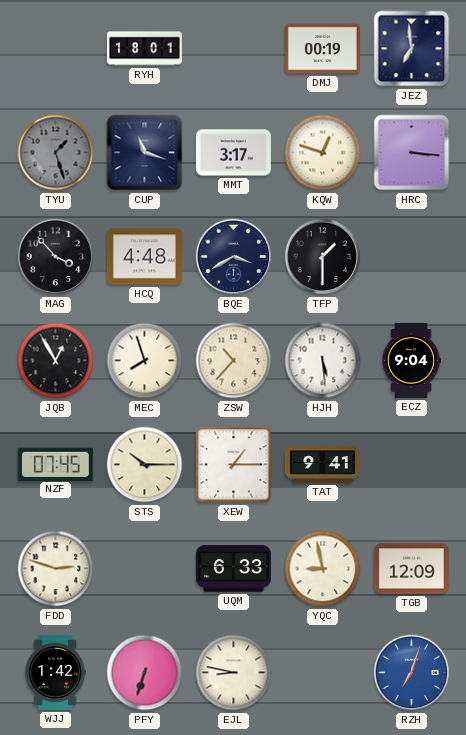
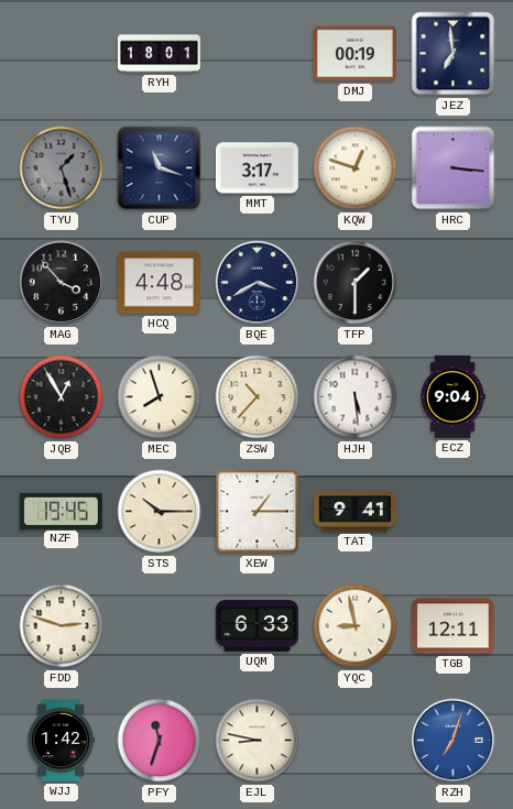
NZF: 07:45 -> 19:45
TGB: 12:09 -> 12:11
PFY: 6:33 -> 11:33
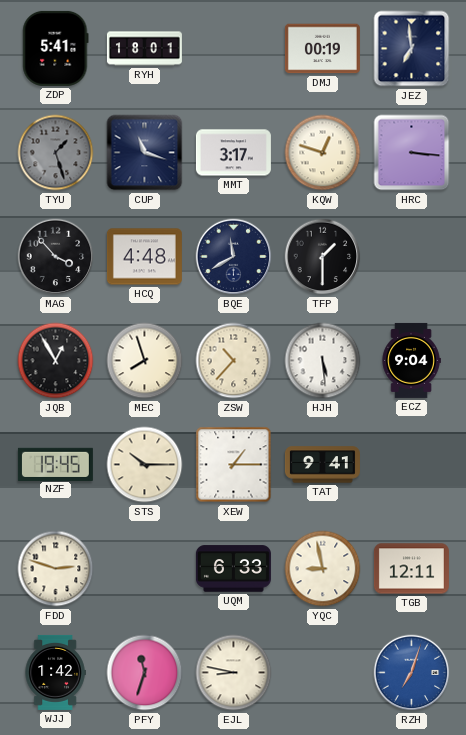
ZDP: none -> 5:41
BQE: 3:40 -> 11:40
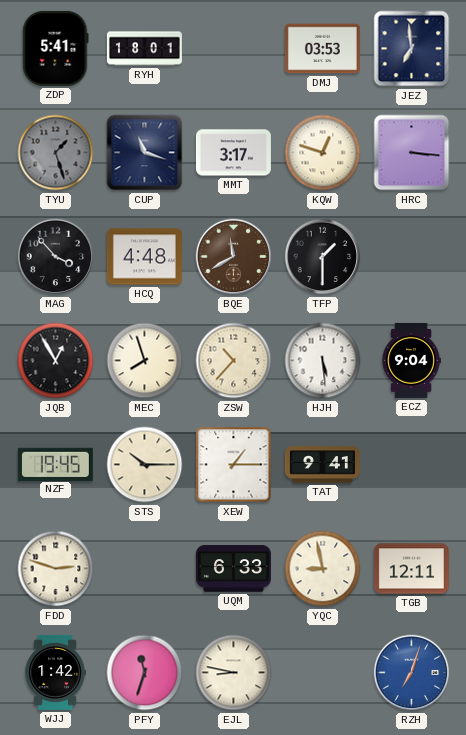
DMJ: 00:19 -> 03:53
BQE dial: navy -> brown
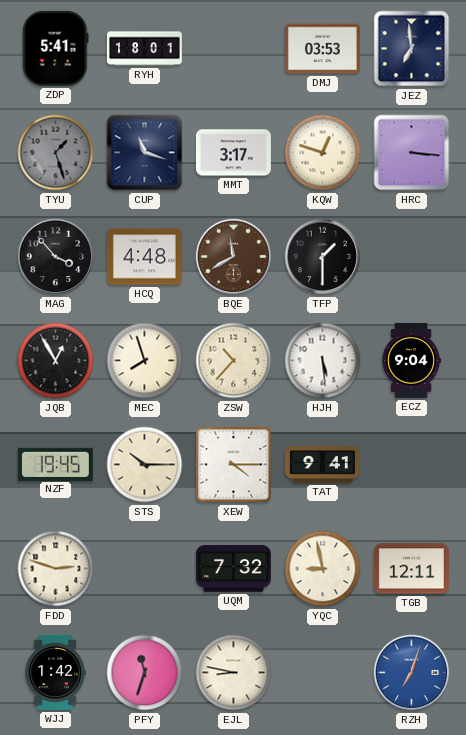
XEW: 1:15 -> 4:15
UQM: 6:33 -> 7:32
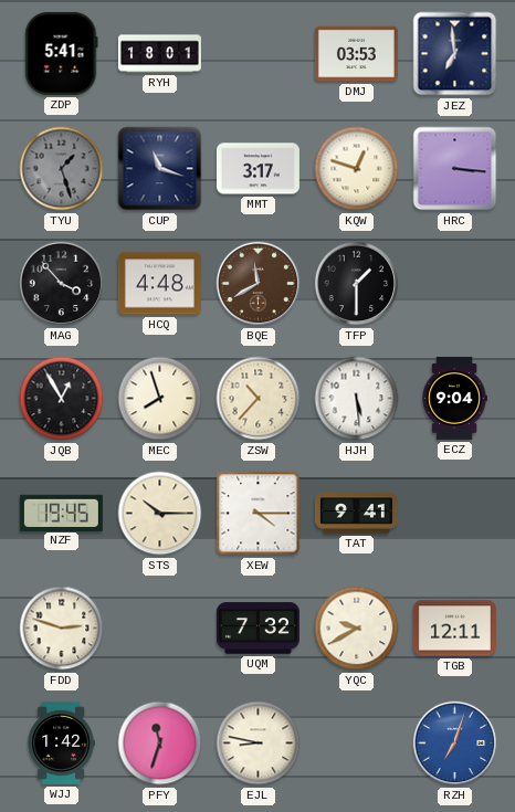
YQC: 8:58 -> 9:40
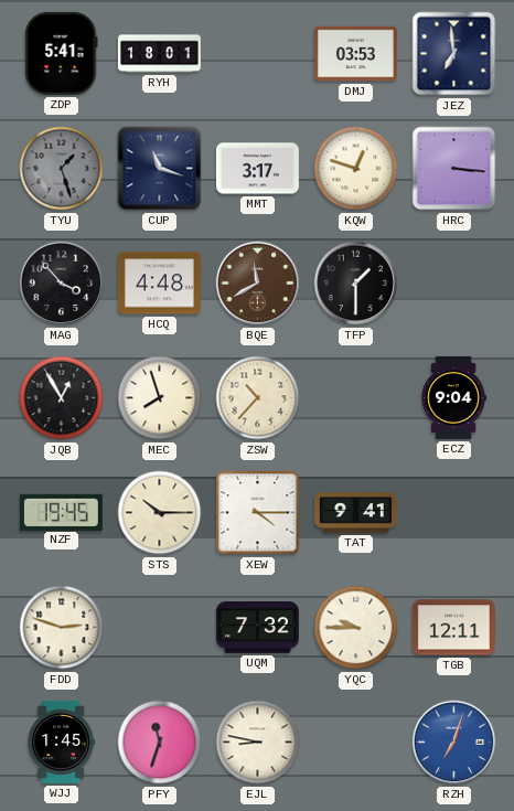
HJH: 5:29 -> none
YQC: 9:40 -> 9:45
WJJ: 1:42 -> 1:45
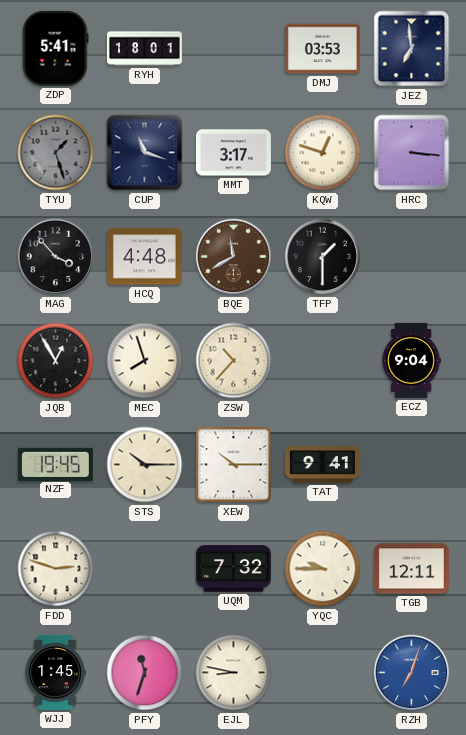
XEW: 4:15 -> 10:15
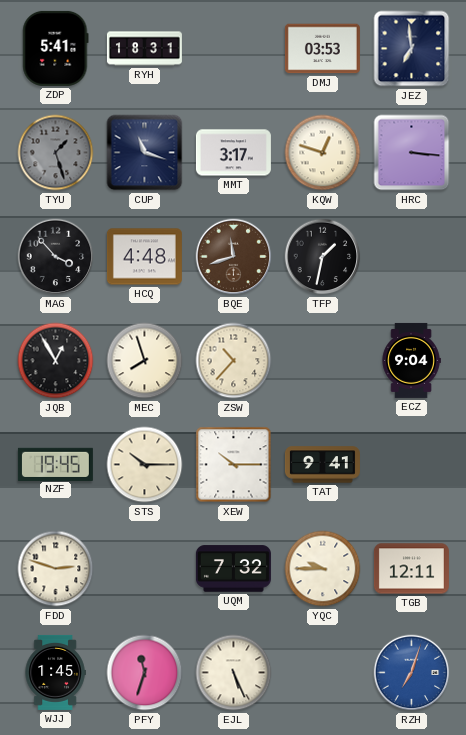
RYH: 18:01 -> 18:31
BQE: 11:40 -> 11:42
TFP: 1:30 -> 1:32
EJL: 8:47 -> 5:26
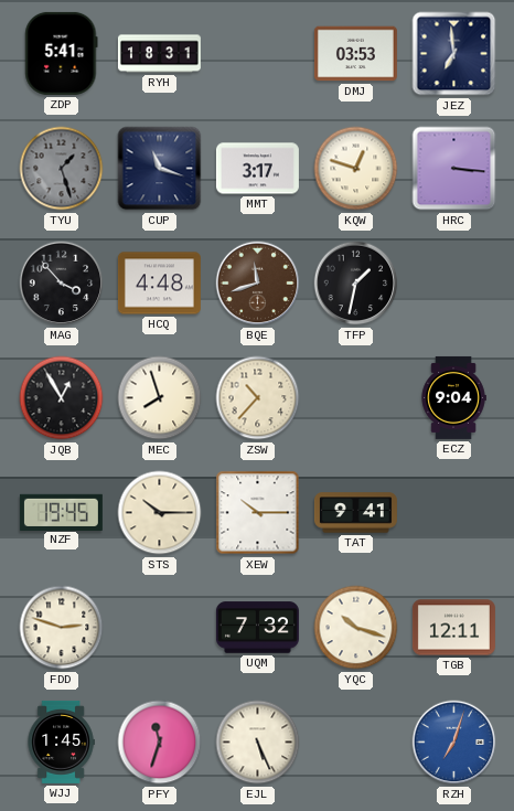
YQC: 9:45 -> 10:18
